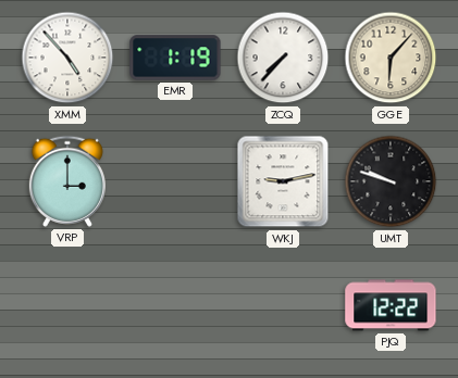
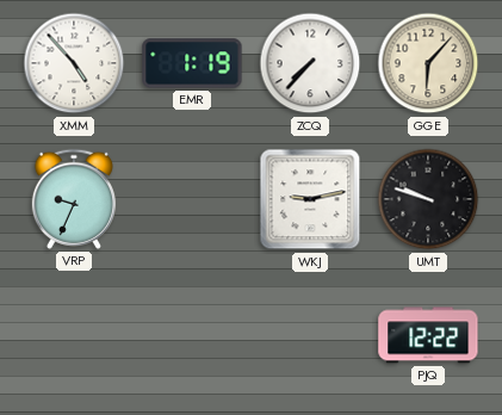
VRP: 3:00 -> 9:34
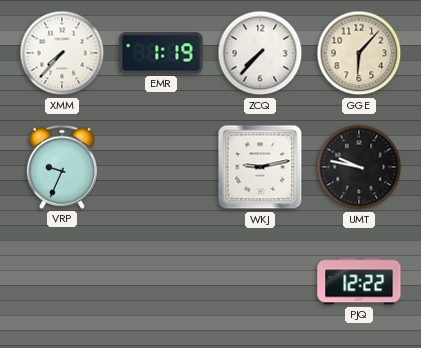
XMM: 4:53 -> 7:37
UMT: 9:48 -> 9:47
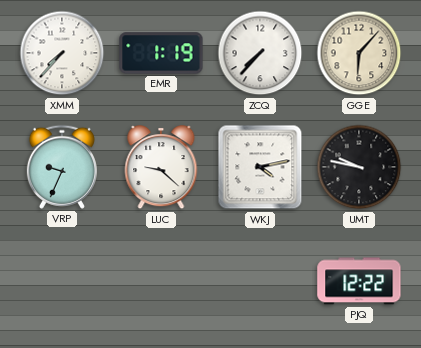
LUC: none -> 9:22
WKJ: 9:13 -> 4:13
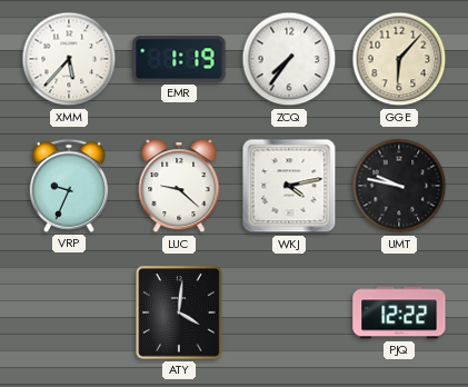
XMM: 7:37 -> 5:37
ZCQ: 7:37 -> 7:36
ATY: none -> 4:01
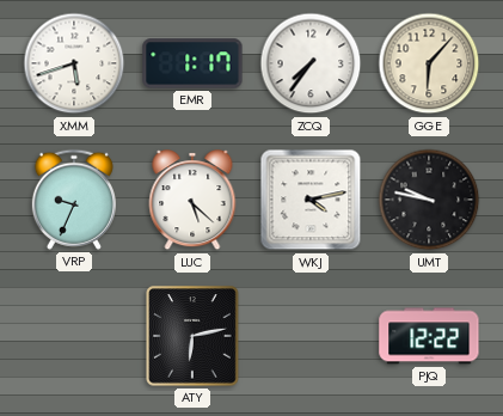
XMM: 5:37 -> 5:42
EMR: 1:19 -> 1:17
LUC: 9:22 -> 5:22
ATY: 4:01 -> 6:13
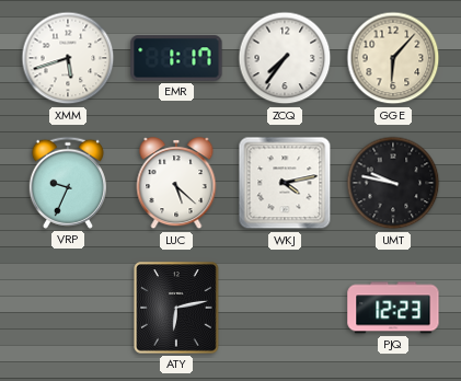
PJQ: 12:22 -> 12:23
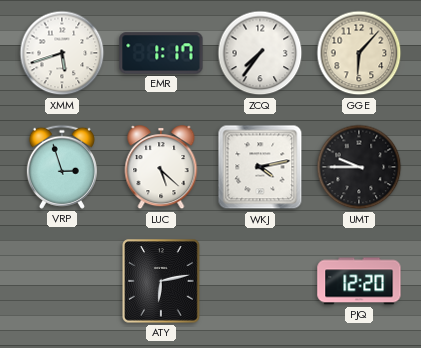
VRP: 9:34 -> 2:57
UMT: 9:47 -> 9:45
PJQ: 12:23 -> 12:20
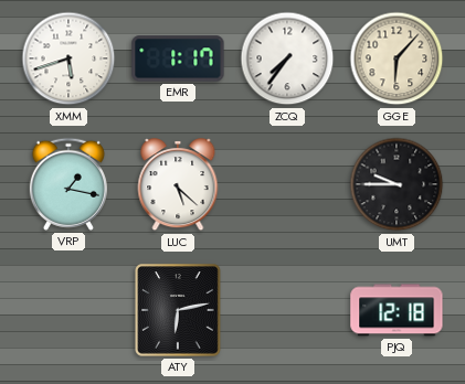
VRP: 2:57 -> 1:17
WKJ: 4:13 -> none
PJQ: 12:20 -> 12:18
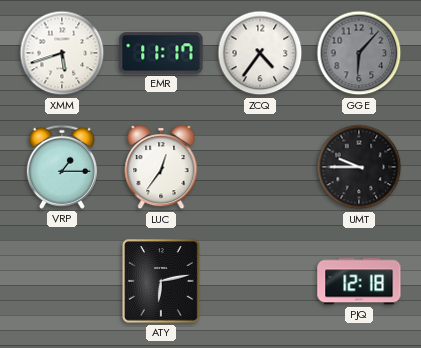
EMR: 1:17 -> 11:17
ZCQ: 7:36 -> 4:36
GGE dial: cream -> grey
VRP: 1:17 -> 1:15
LUC: 5:22 -> 12:36
